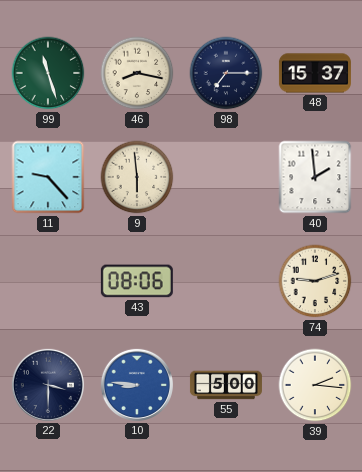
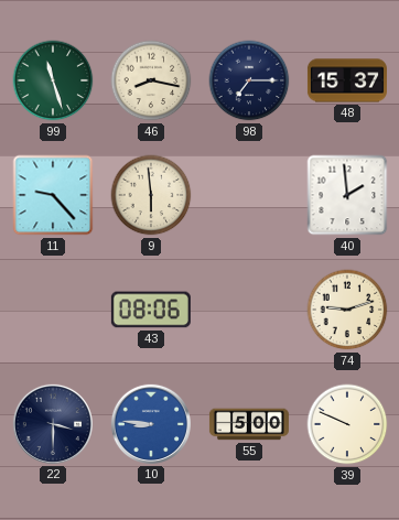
39: 2:16 -> 9:49
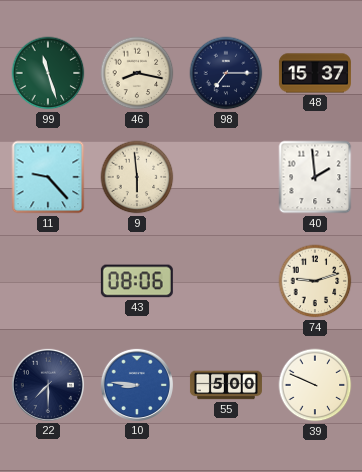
22: 3:30 -> 7:30
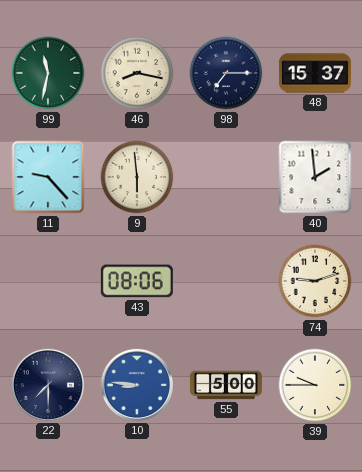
99: 11:27 -> 11:32
39: 9:49 -> 9:45
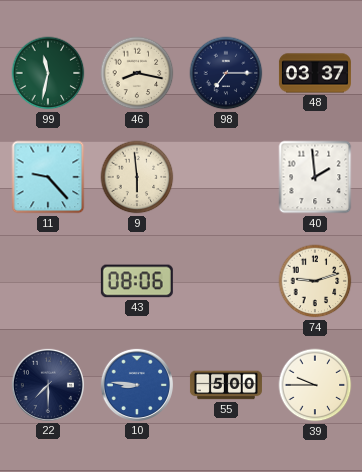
48: 15:37 -> 03:37
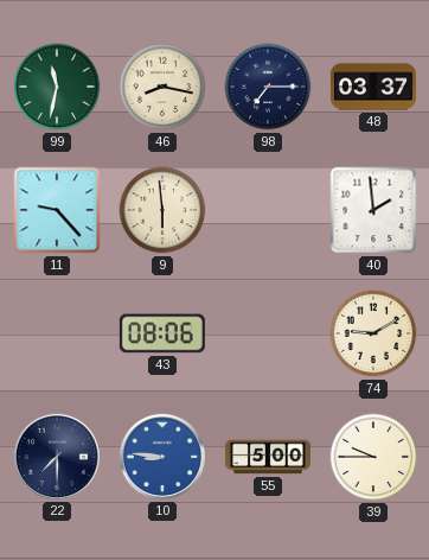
74: 9:12 -> 9:10
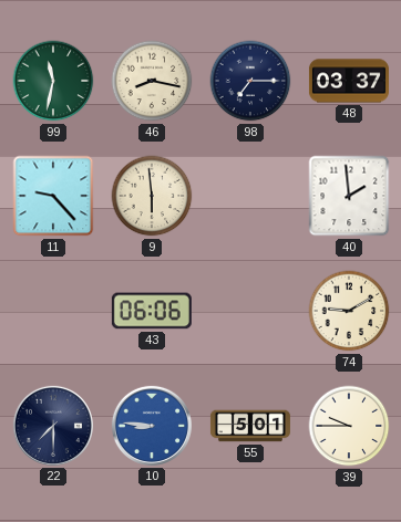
43: 08:06 -> 06:06
55: 5:00 -> 5:01
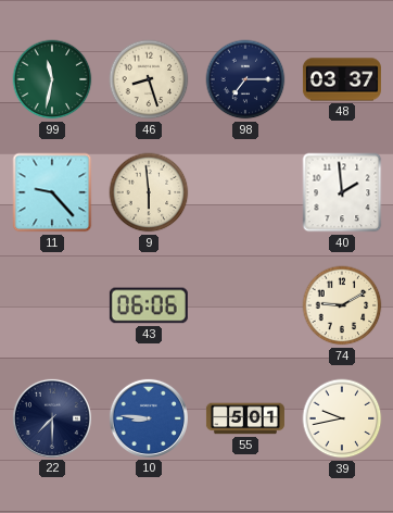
46: 8:17 -> 8:27
39: 9:45 -> 9:43
